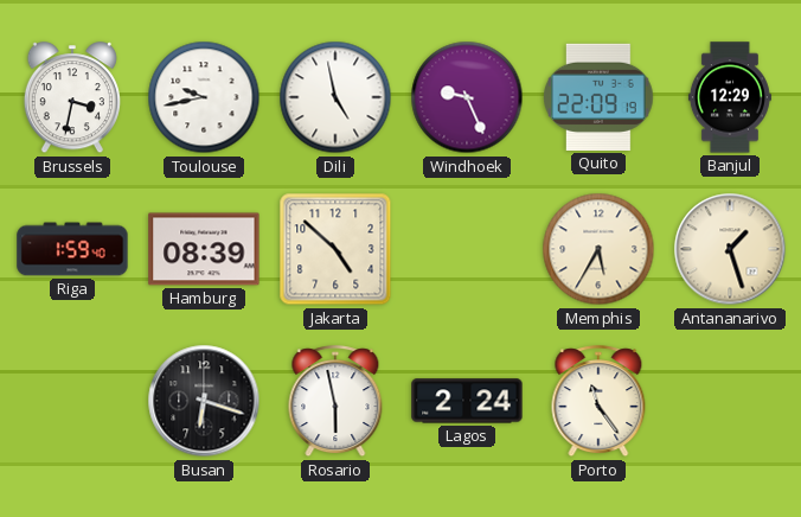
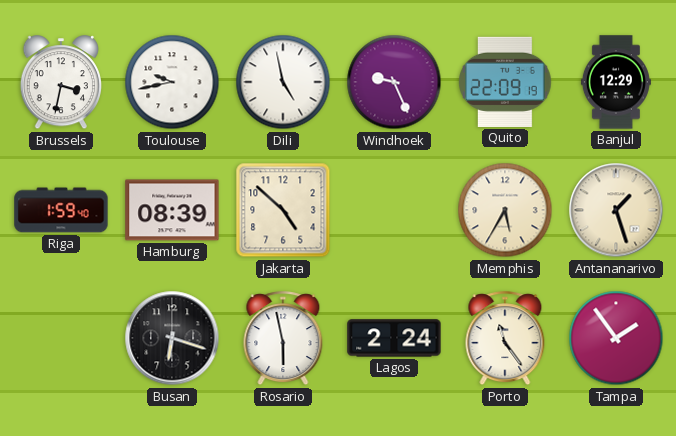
Tampa: none -> 1:54
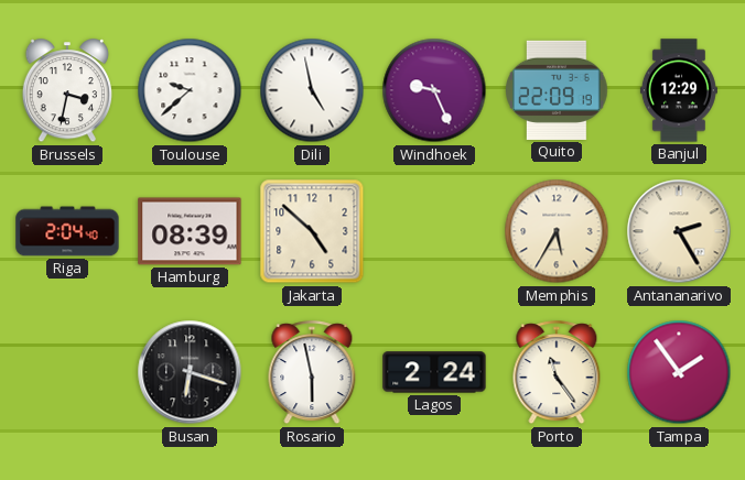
Toulouse: 9:43 -> 9:38
Riga: 1:59 -> 2:04
Antananarivo: 1:27 -> 2:25
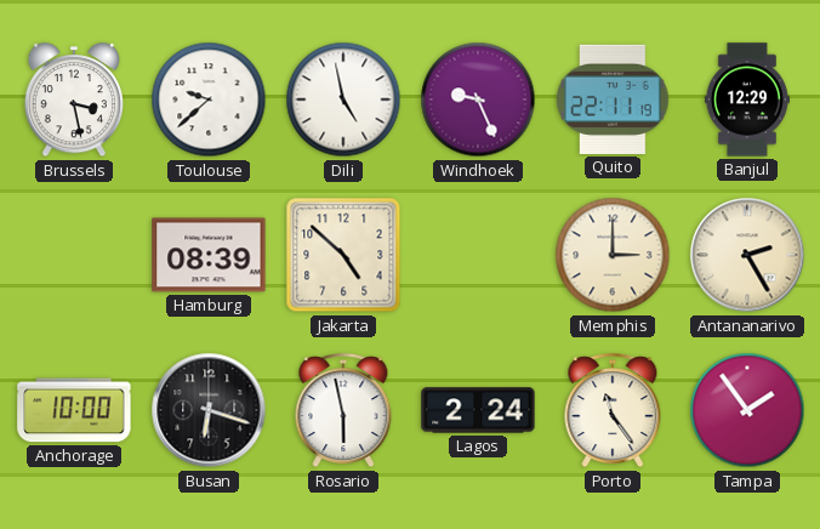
Brussels: 3:32 -> 3:28
Quito: 22:09 -> 22:11
Riga: 2:04 -> none
Memphis: 5:35 -> 3:00
Anchorage: none -> 10:00
